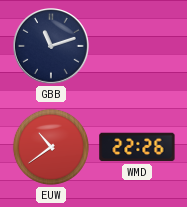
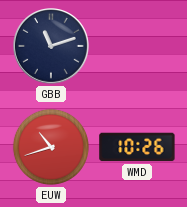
EUW: 10:39 -> 10:42
WMD: 22:26 -> 10:26
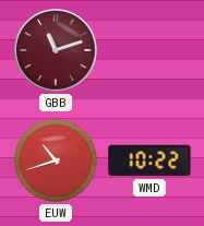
GBB dial: navy -> burgundy
WMD: 10:26 -> 10:22
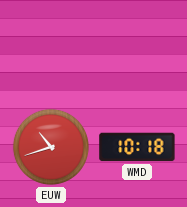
GBB: 11:12 -> none
WMD: 10:22 -> 10:18
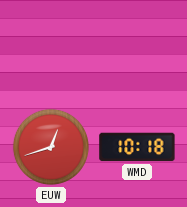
EUW: 10:42 -> 12:42
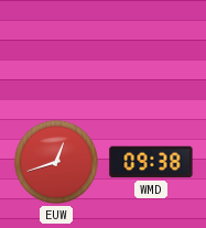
WMD: 10:18 -> 09:38
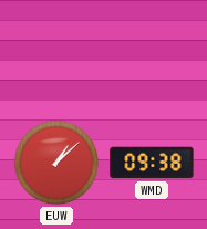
EUW: 12:42 -> 1:08
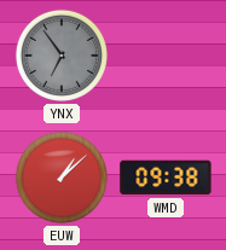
YNX: none -> 6:54
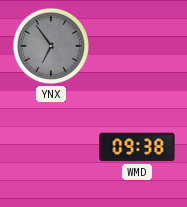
EUW: 1:08 -> none
